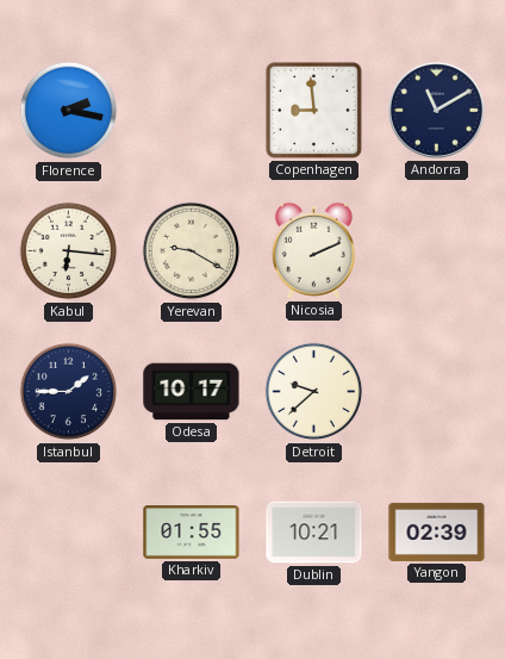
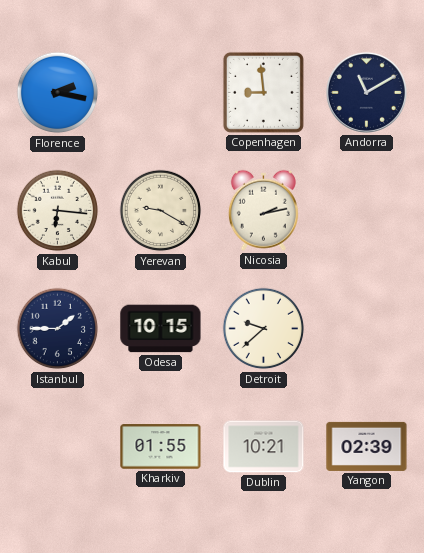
Nicosia: 2:11 -> 2:13
Odesa: 10:17 -> 10:15
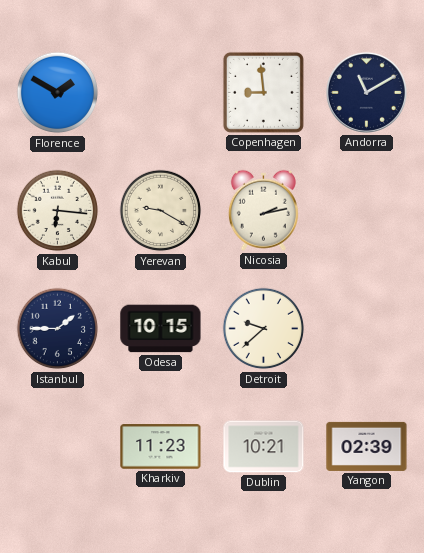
Florence: 2:17 -> 1:50
Kharkiv: 01:55 -> 11:23
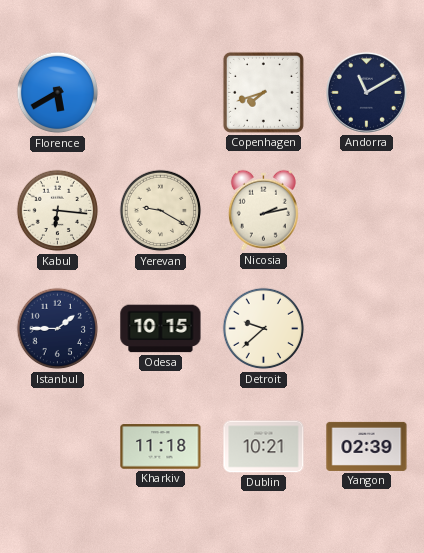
Florence: 1:50 -> 5:40
Copenhagen: 8:59 -> 7:42
Kharkiv: 11:23 -> 11:18
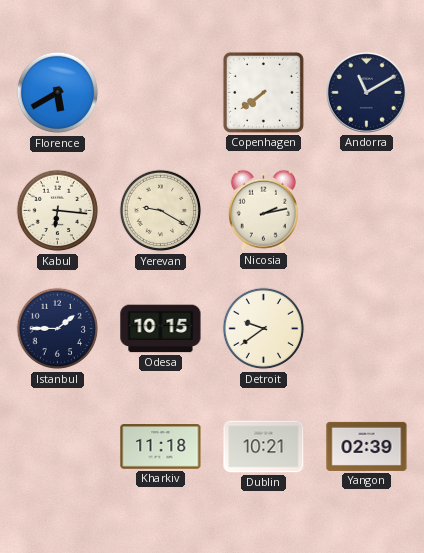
Copenhagen: 7:42 -> 7:39
Detroit: 9:38 -> 9:39
